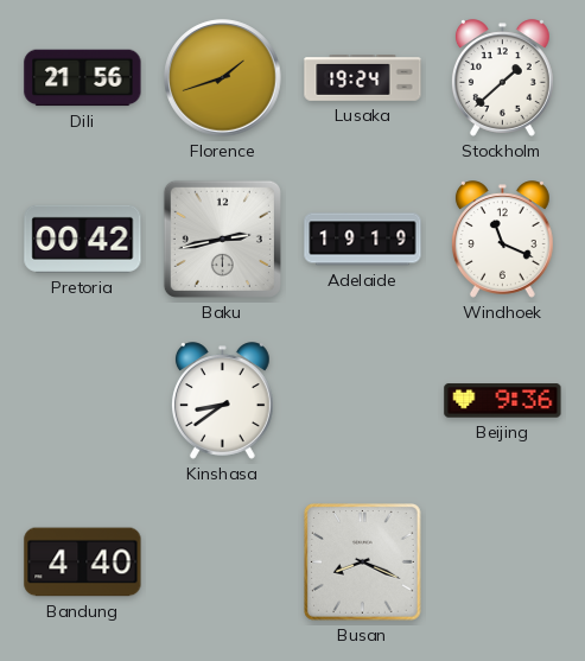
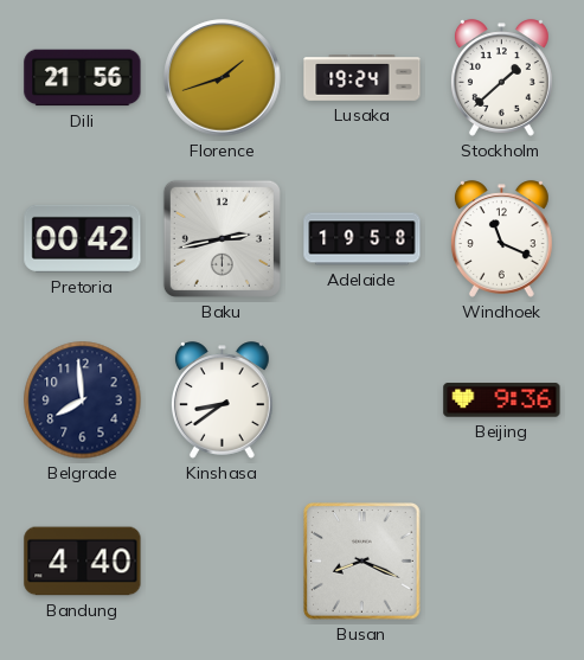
Adelaide: 19:19 -> 19:58
Belgrade: none -> 7:59
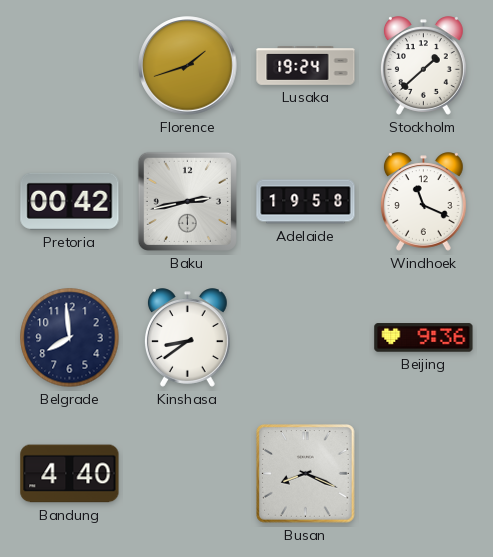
Dili: 21:56 -> none
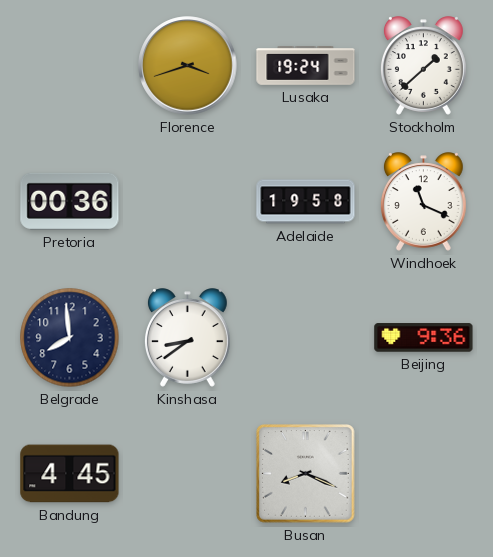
Florence: 1:42 -> 3:42
Pretoria: 00:42 -> 00:36
Baku: 2:43 -> none
Bandung: 4:40 -> 4:45
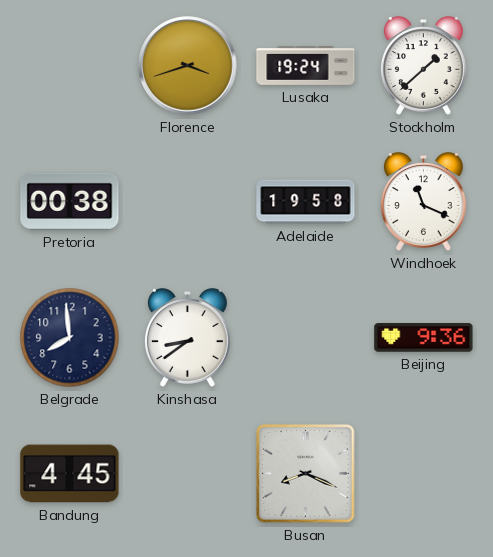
Pretoria: 00:36 -> 00:38
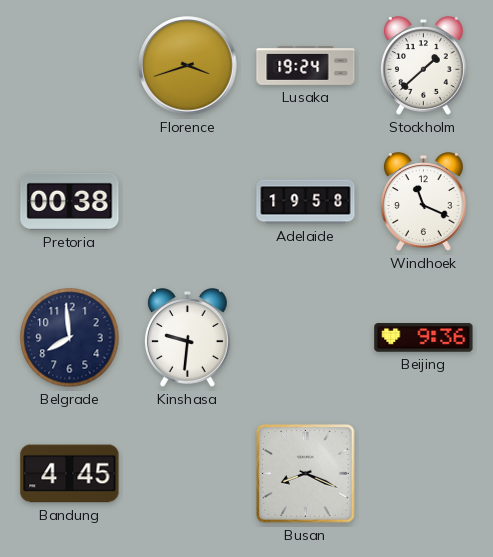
Kinshasa: 8:39 -> 9:31
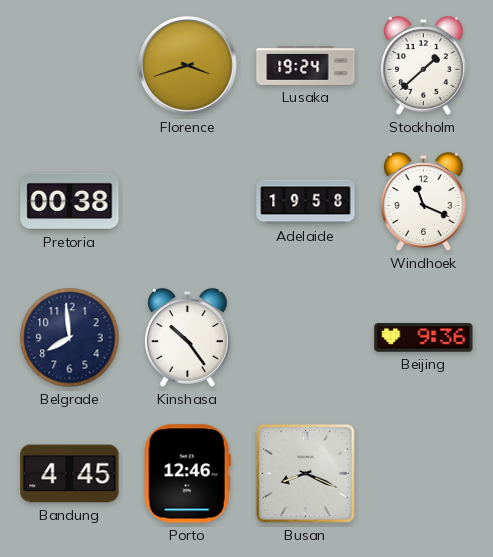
Kinshasa: 9:31 -> 10:24
Porto: none -> 12:46
